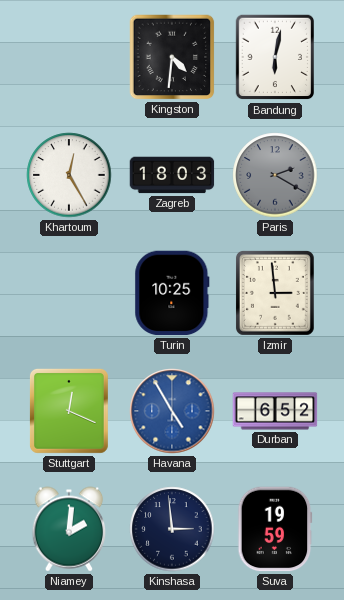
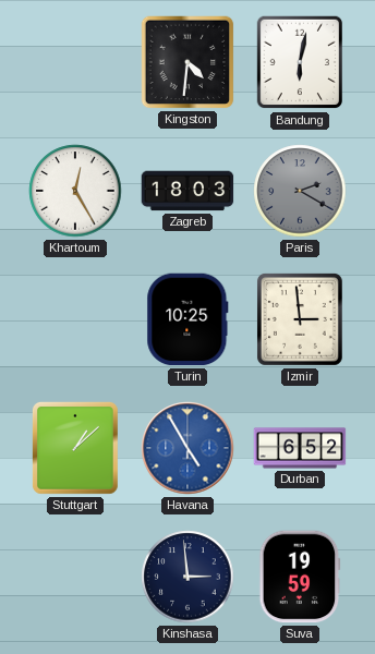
Stuttgart: 12:19 -> 1:08
Niamey: 2:01 -> none
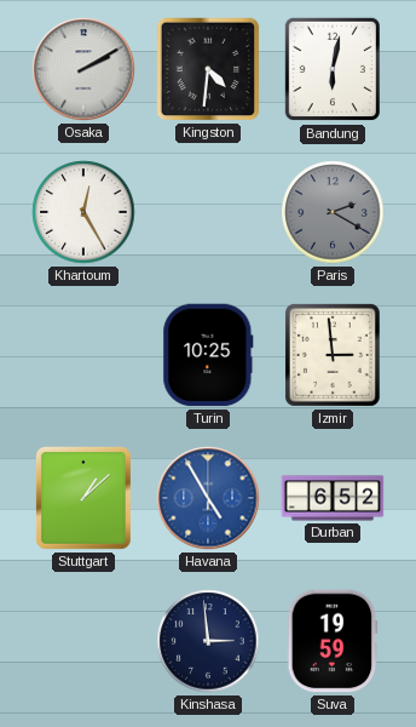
Osaka: none -> 2:10
Zagreb: 18:03 -> none
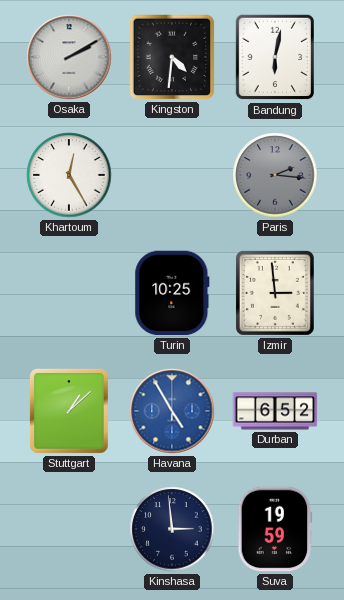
Paris: 2:20 -> 2:16
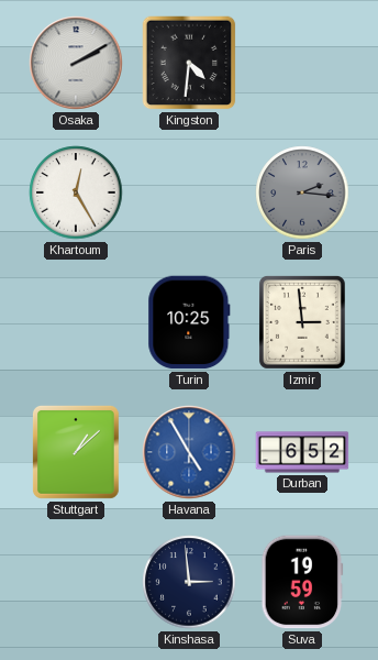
Bandung: 6:02 -> none
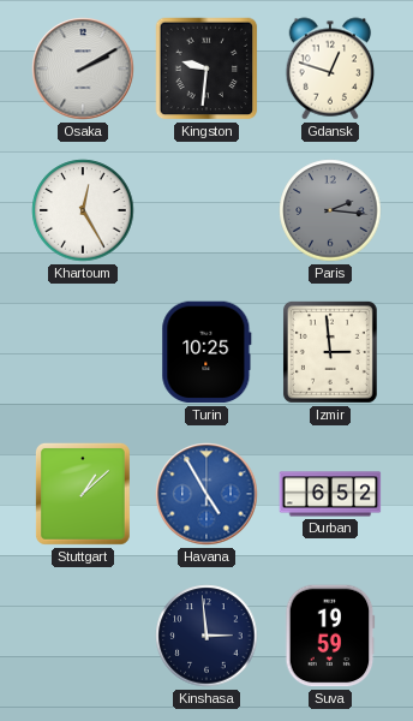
Kingston: 4:31 -> 9:31
Gdansk: none -> 12:48
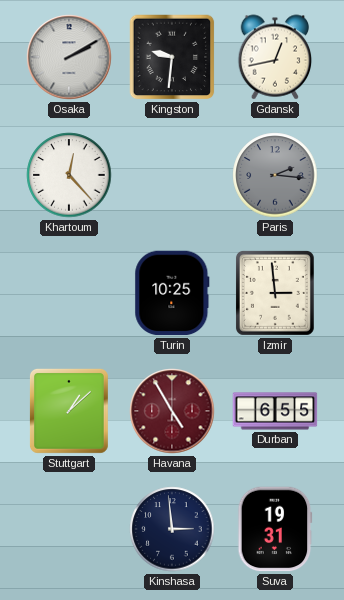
Gdansk: 12:48 -> 12:43
Khartoum: 12:25 -> 12:23
Havana dial: blue -> burgundy
Durban: 6:52 -> 6:55
Suva: 19:59 -> 19:31
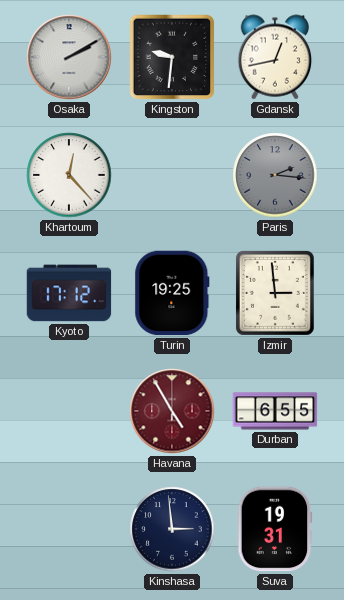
Kyoto: none -> 17:12
Turin: 10:25 -> 19:25
Stuttgart: 1:08 -> none
